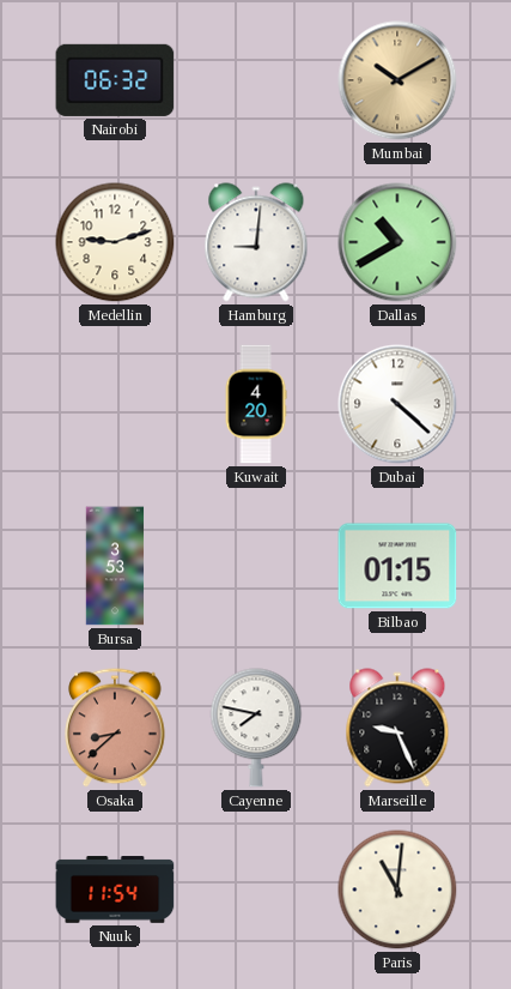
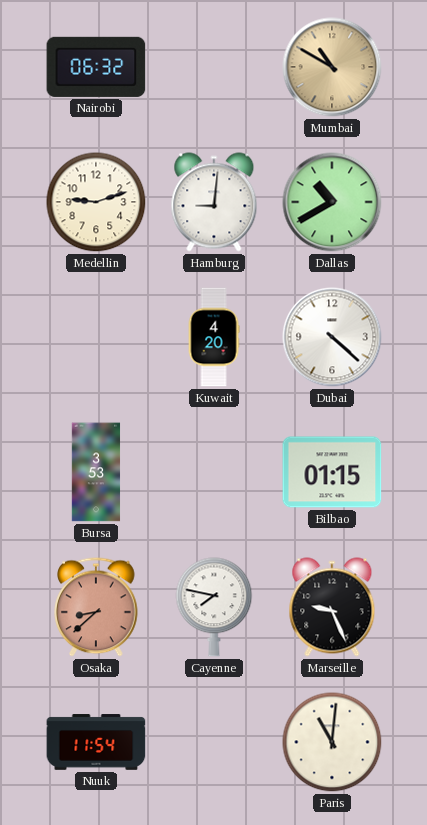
Mumbai: 10:10 -> 10:50
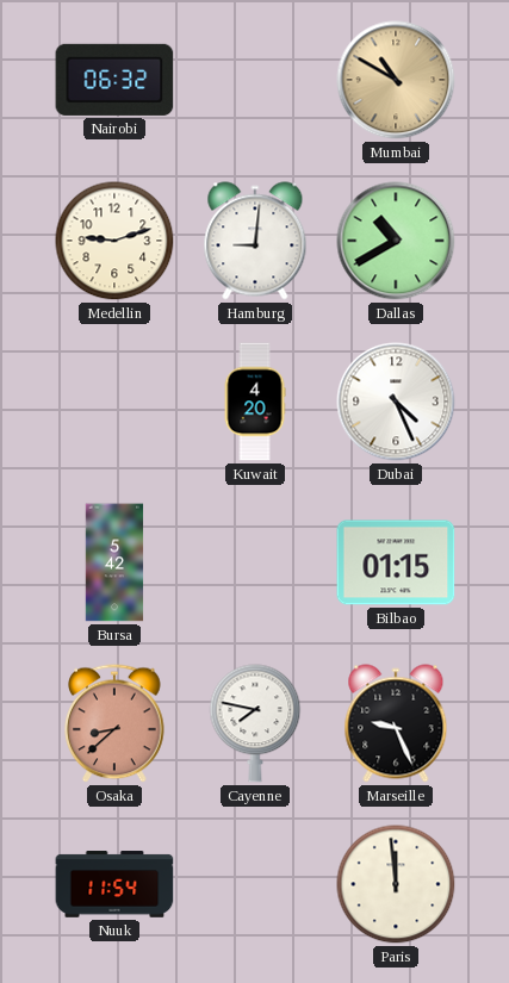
Dubai: 4:22 -> 4:26
Bursa: 3:53 -> 5:42
Paris: 11:01 -> 11:59
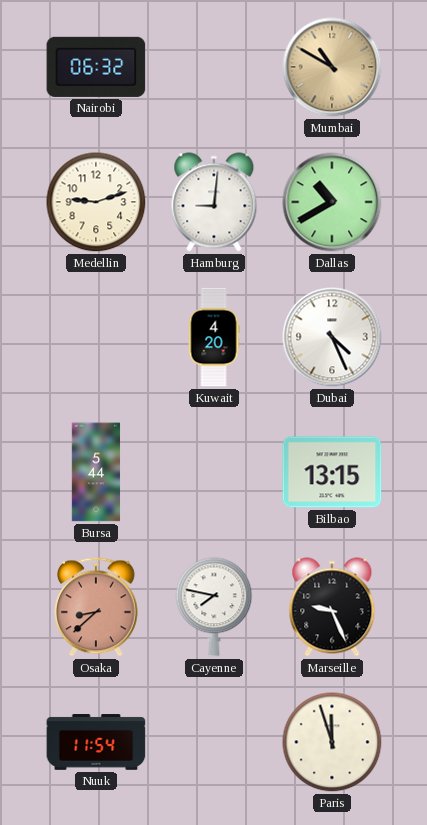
Bursa: 5:42 -> 5:44
Bilbao: 01:15 -> 13:15
Paris: 11:59 -> 11:57
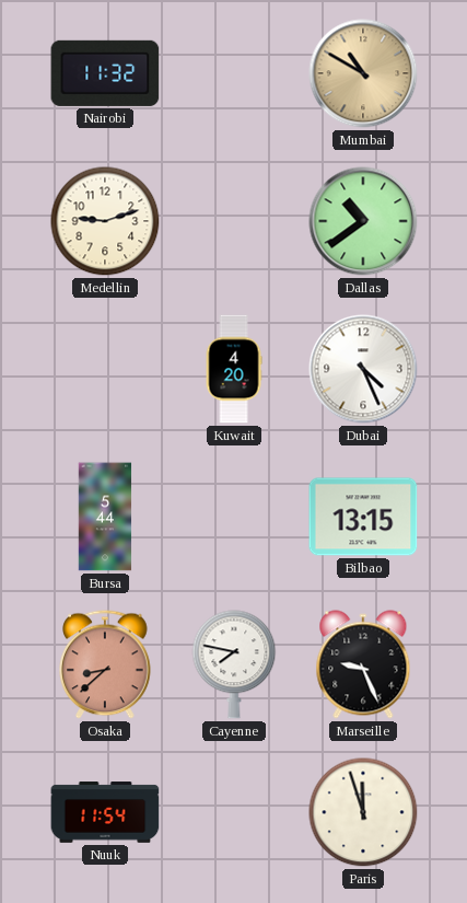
Nairobi: 06:32 -> 11:32
Hamburg: 9:01 -> none
Dallas: 10:40 -> 10:39
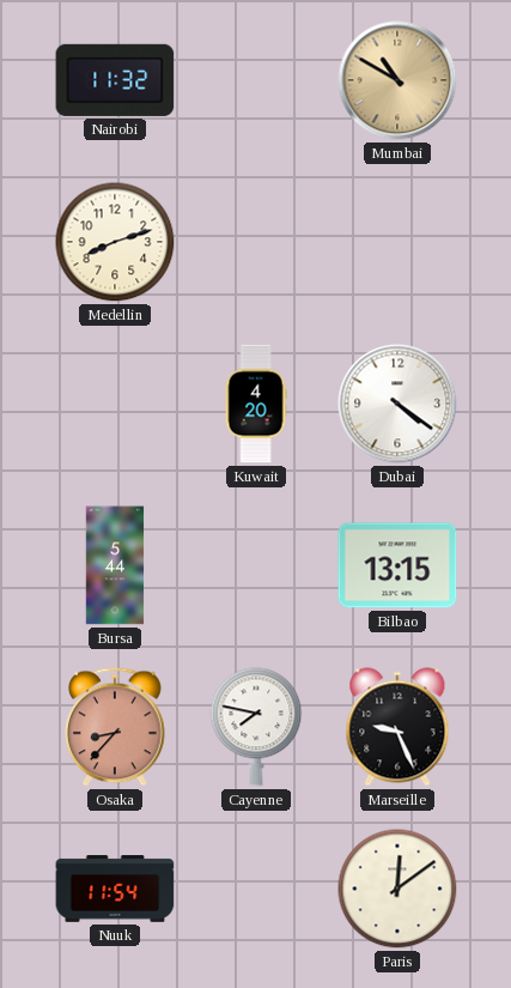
Medellin: 9:12 -> 8:12
Dallas: 10:39 -> none
Dubai: 4:26 -> 4:21
Osaka: 8:38 -> 8:37
Paris: 11:57 -> 12:09
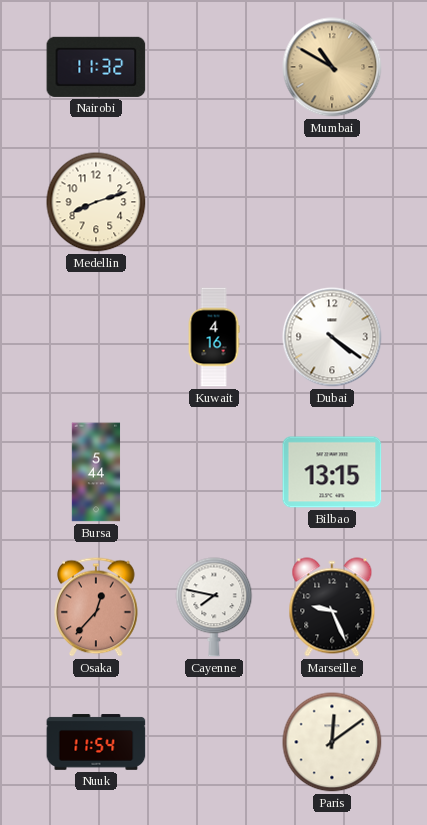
Kuwait: 4:20 -> 4:16
Osaka: 8:37 -> 12:37
